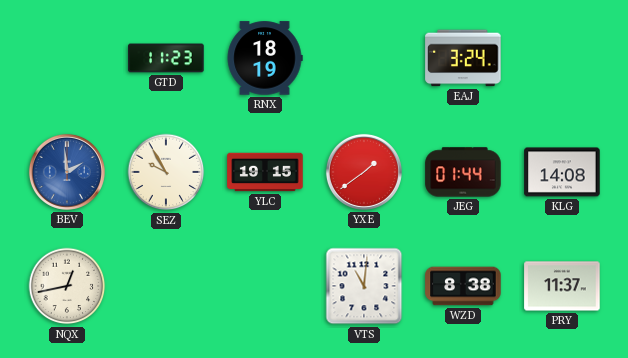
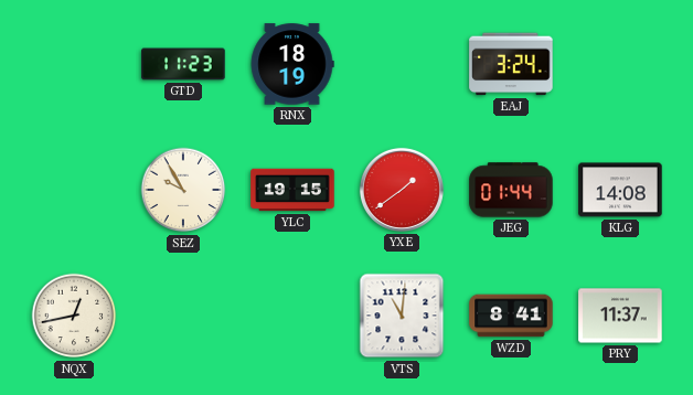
BEV: 1:59 -> none
WZD: 8:38 -> 8:41
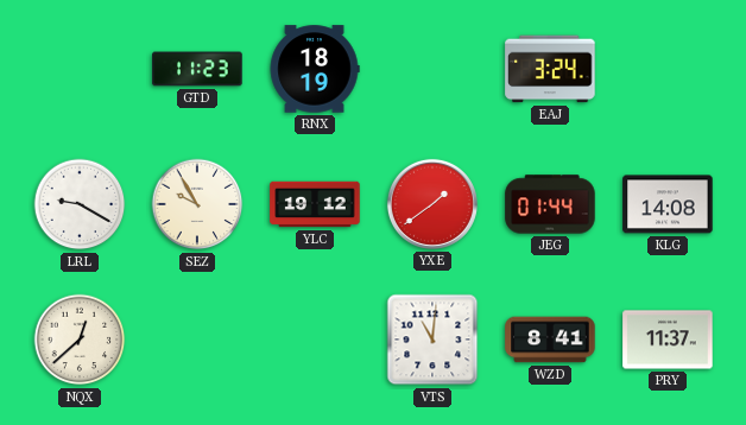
LRL: none -> 9:20
YLC: 19:15 -> 19:12
NQX: 12:43 -> 12:38
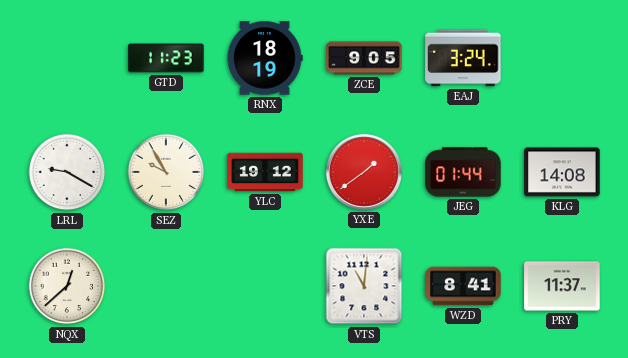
ZCE: none -> 9:05
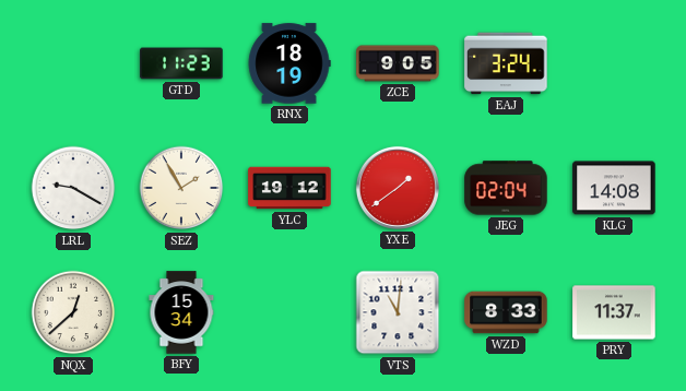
SEZ: 9:55 -> 1:55
JEG: 01:44 -> 02:04
BFY: none -> 15:34
WZD: 8:41 -> 8:33
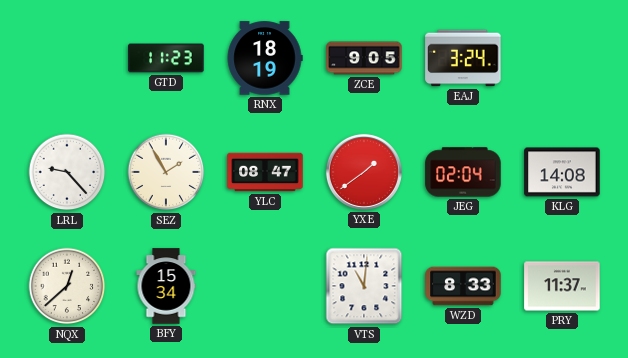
LRL: 9:20 -> 9:23
YLC: 19:12 -> 08:47
